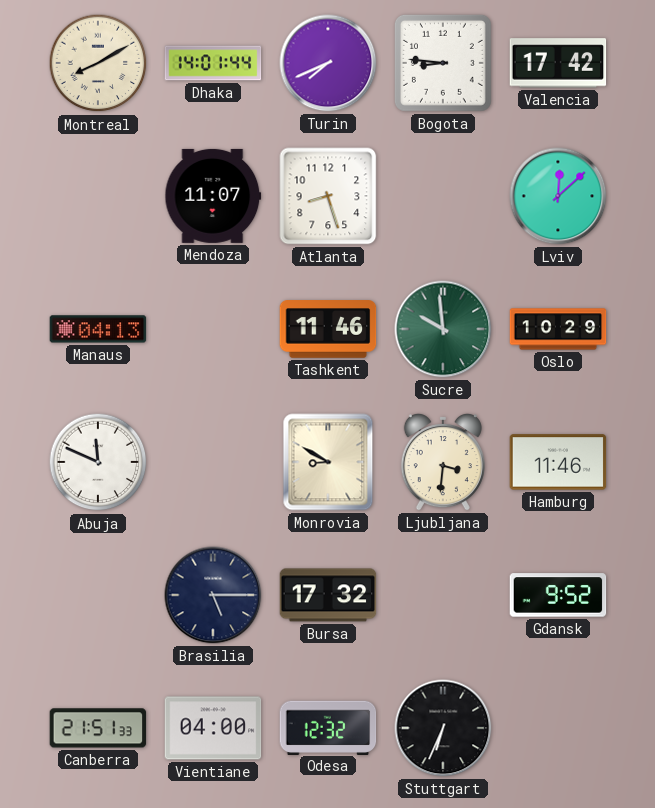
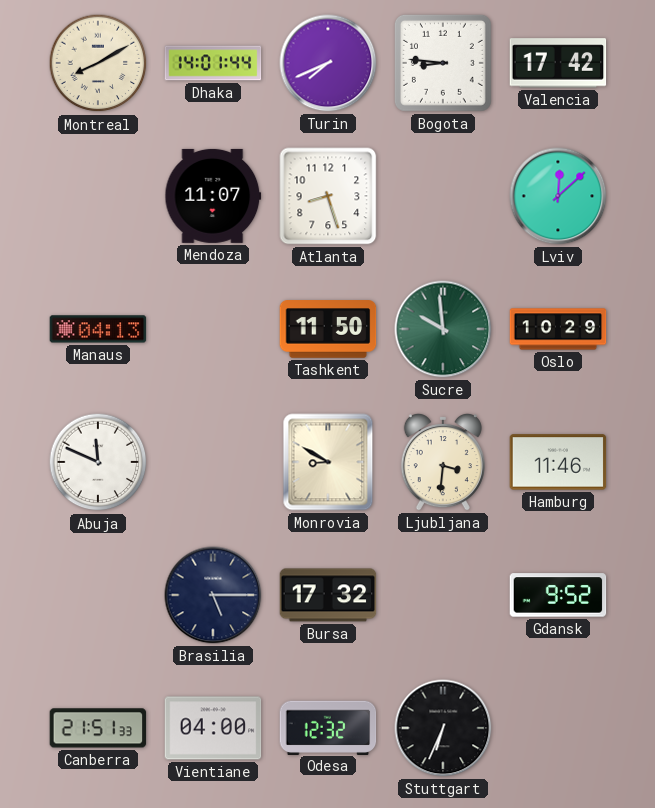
Tashkent: 11:46 -> 11:50
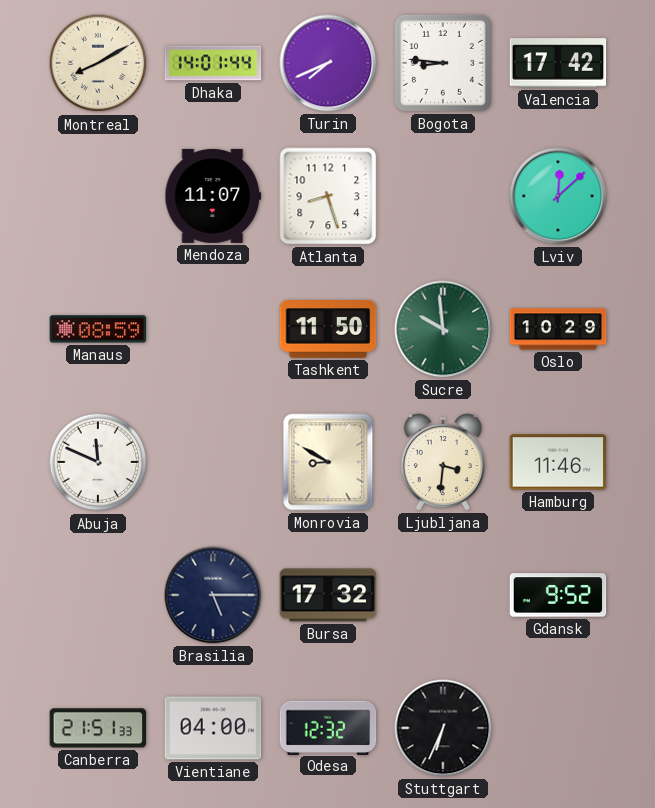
Manaus: 04:13 -> 08:59
